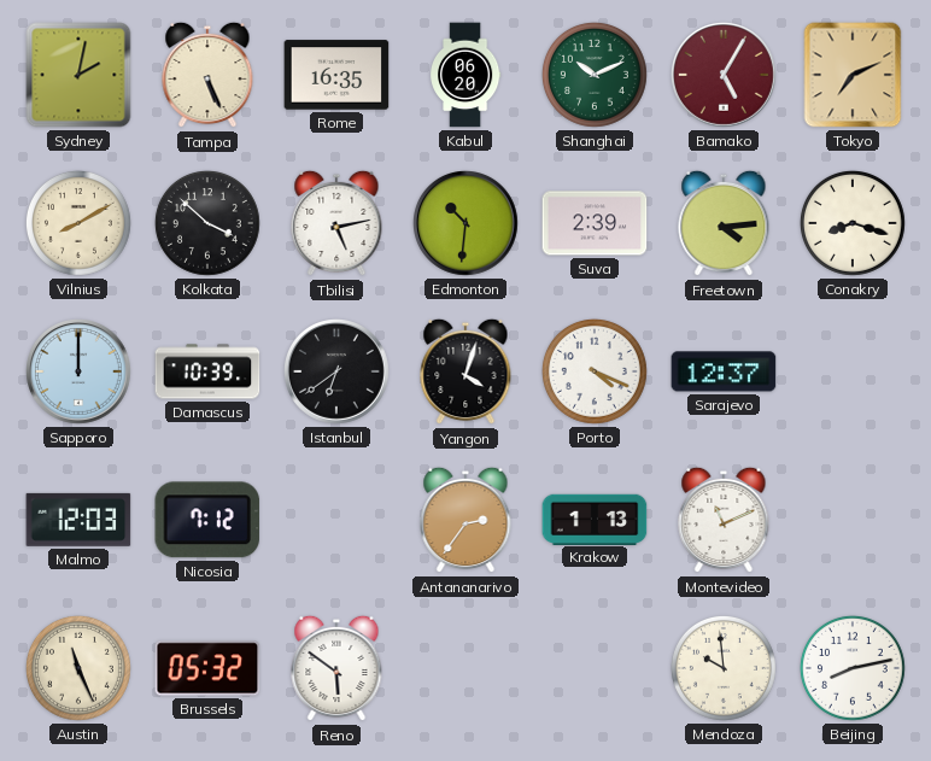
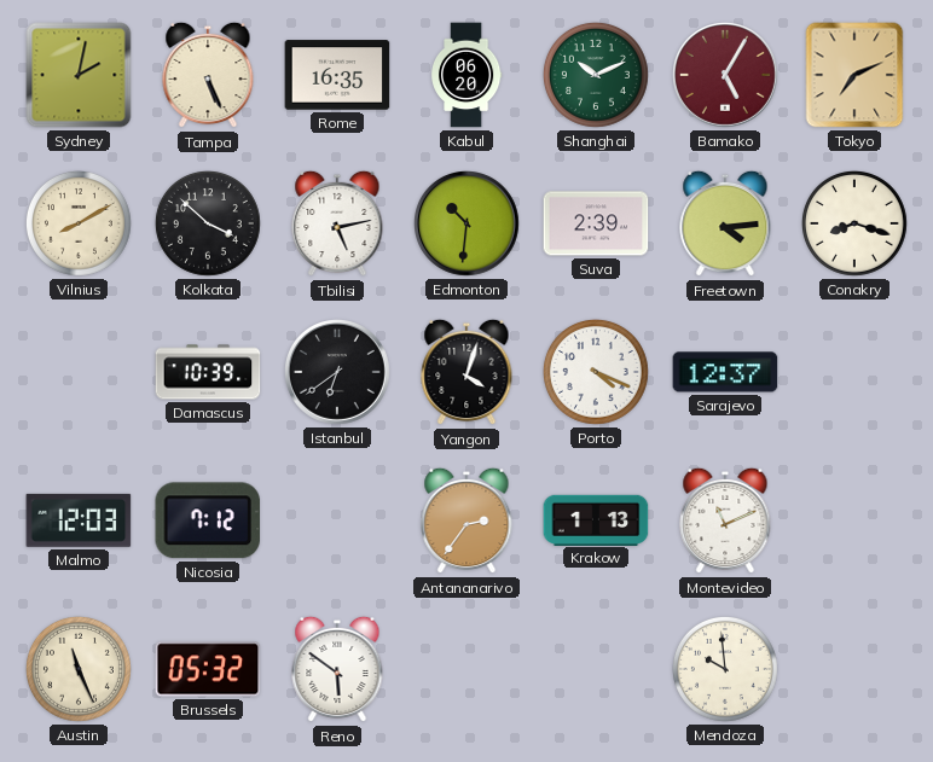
Sapporo: 12:00 -> none
Beijing: 8:13 -> none
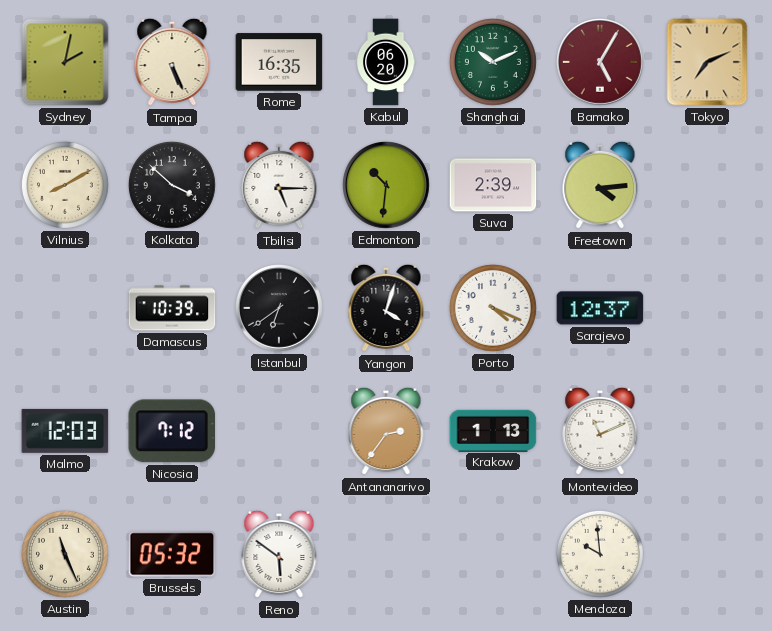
Tbilisi: 5:13 -> 5:15
Conakry: 8:18 -> none
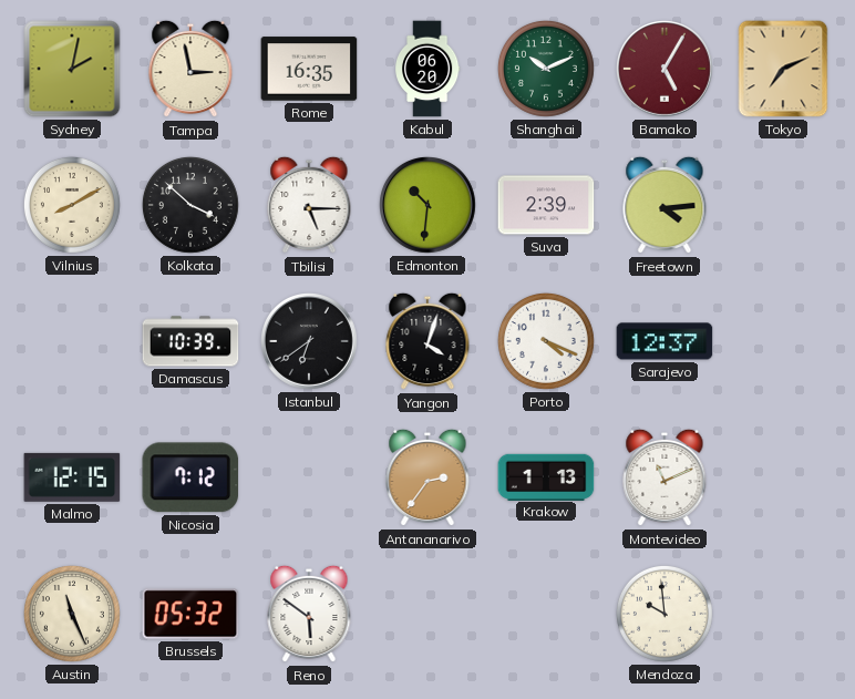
Tampa: 5:26 -> 2:58
Malmo: 12:03 -> 12:15
